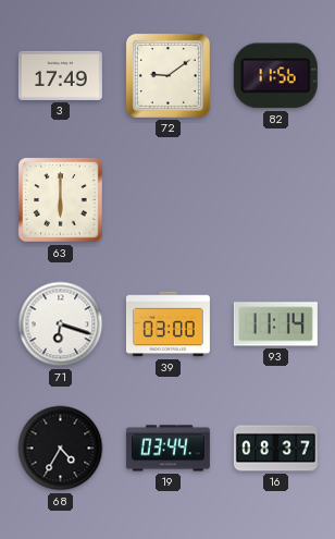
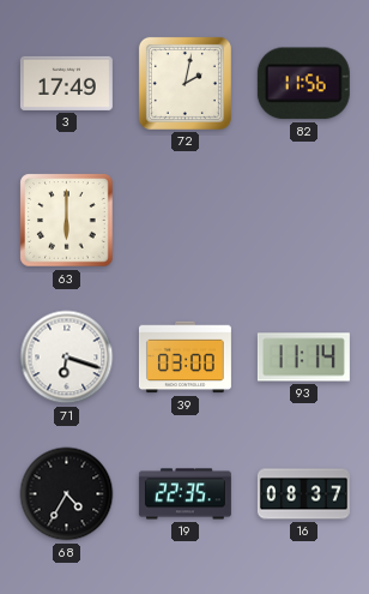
72: 9:09 -> 2:02
19: 03:44 -> 22:35
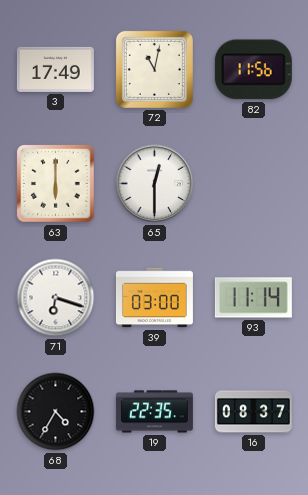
72: 2:02 -> 11:02
65: none -> 12:30
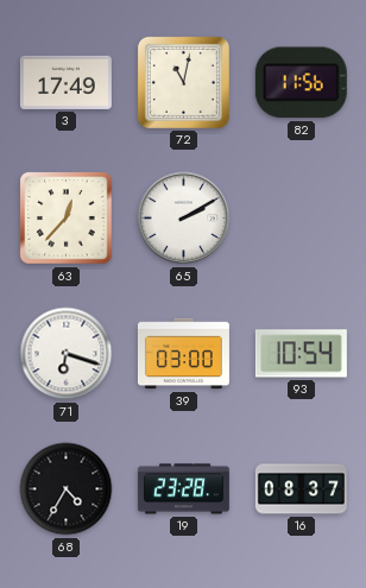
63: 6:00 -> 12:37
65: 12:30 -> 2:10
93: 11:14 -> 10:54
19: 22:35 -> 23:28
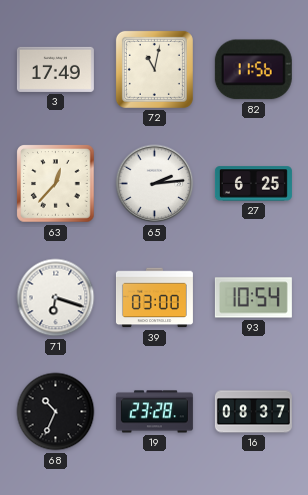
65: 2:10 -> 2:14
27: none -> 6:25
68: 4:35 -> 10:34
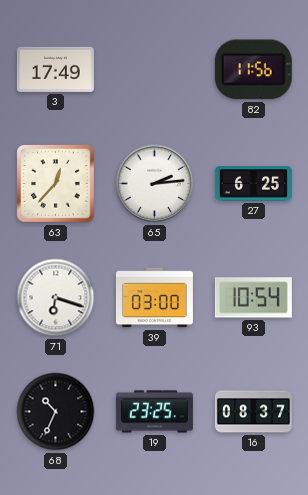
72: 11:02 -> none
19: 23:28 -> 23:25
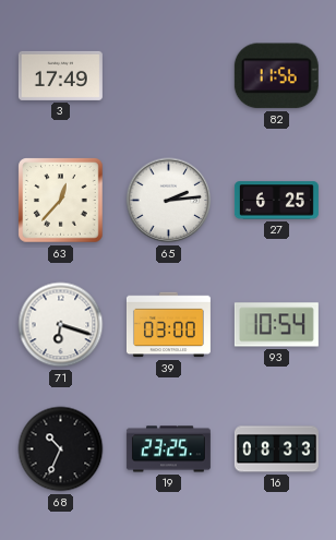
16: 08:37 -> 08:33
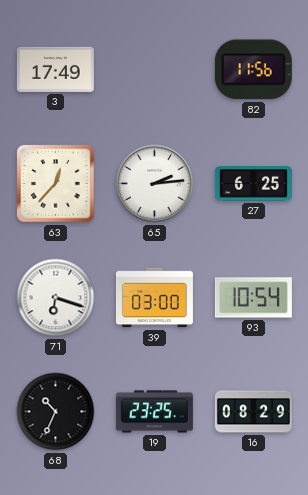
16: 08:33 -> 08:29
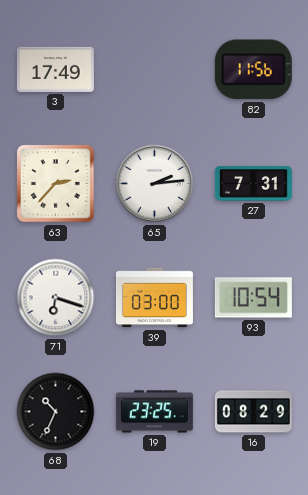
63: 12:37 -> 2:37
27: 6:25 -> 7:31
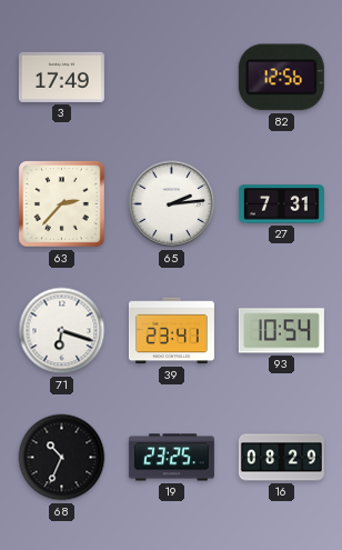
82: 11:56 -> 12:56
39: 03:00 -> 23:41
